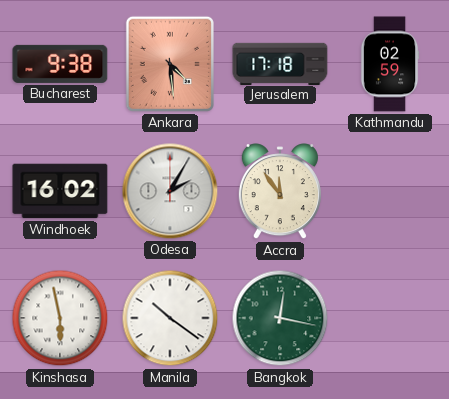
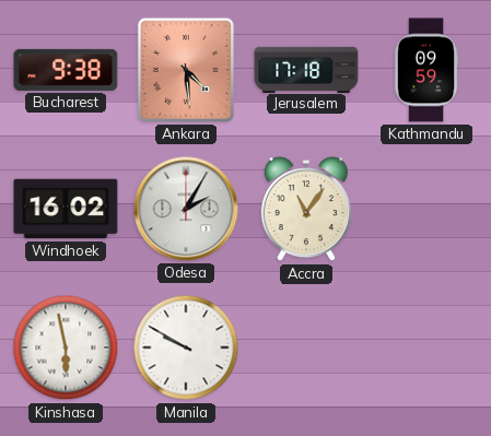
Kathmandu: 02:59 -> 09:59
Accra: 11:54 -> 11:06
Manila: 10:21 -> 9:50
Bangkok: 12:17 -> none
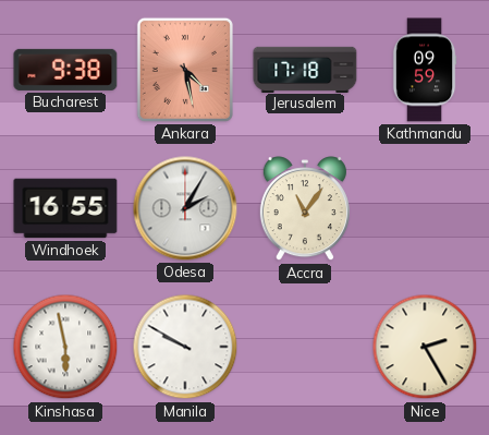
Ankara: 4:29 -> 4:28
Windhoek: 16:02 -> 16:55
Nice: none -> 2:25
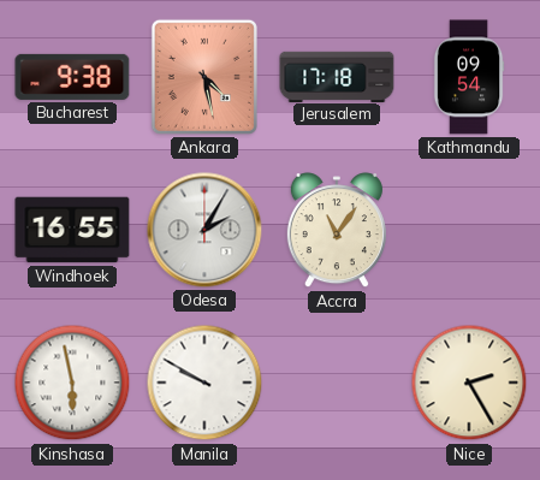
Kathmandu: 09:59 -> 09:54
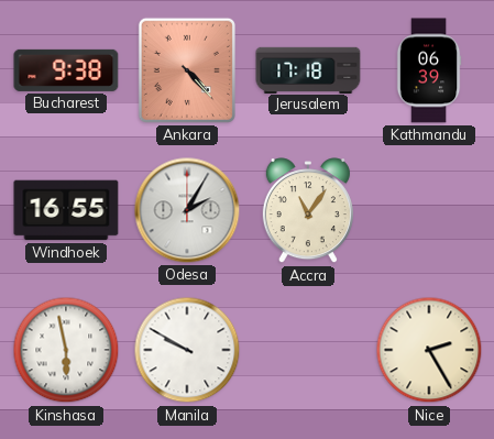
Ankara: 4:28 -> 4:23
Kathmandu: 09:54 -> 06:39
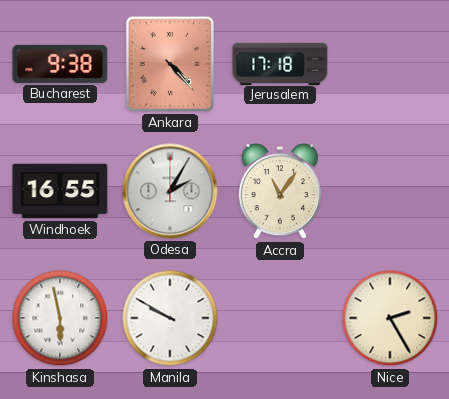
Kathmandu: 06:39 -> none
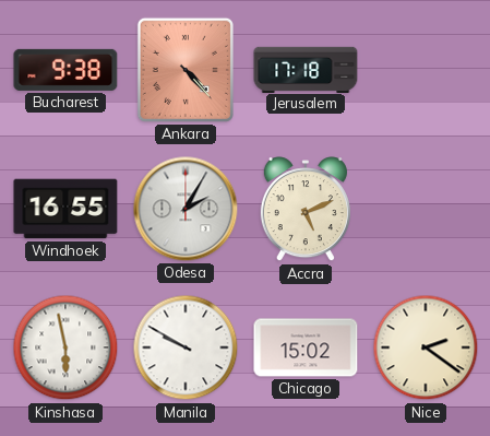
Accra: 11:06 -> 5:11
Chicago: none -> 15:02
Nice: 2:25 -> 2:21
